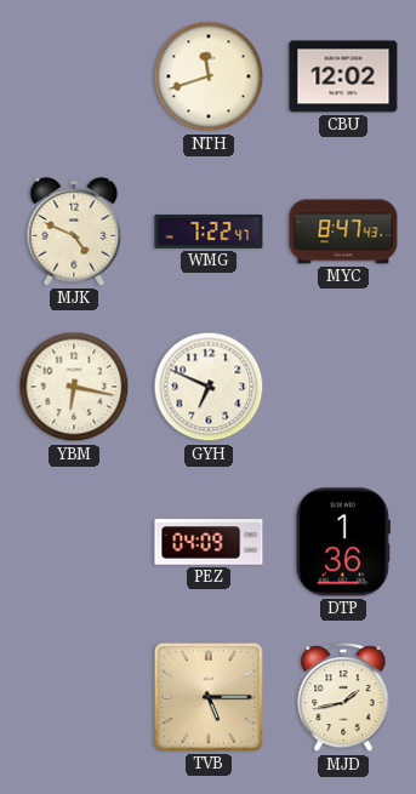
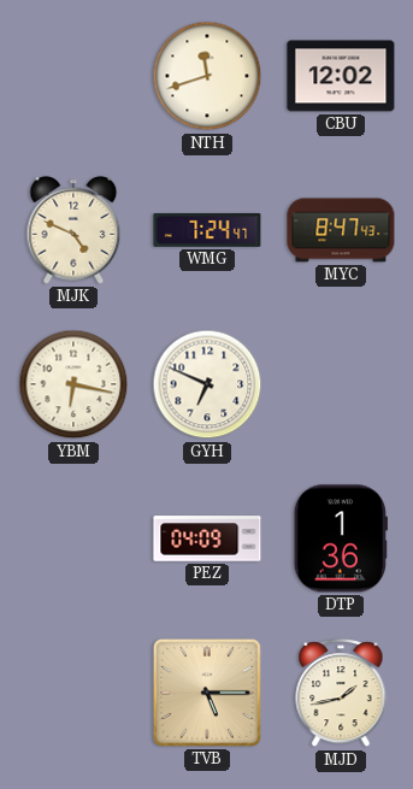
WMG: 7:22 -> 7:24
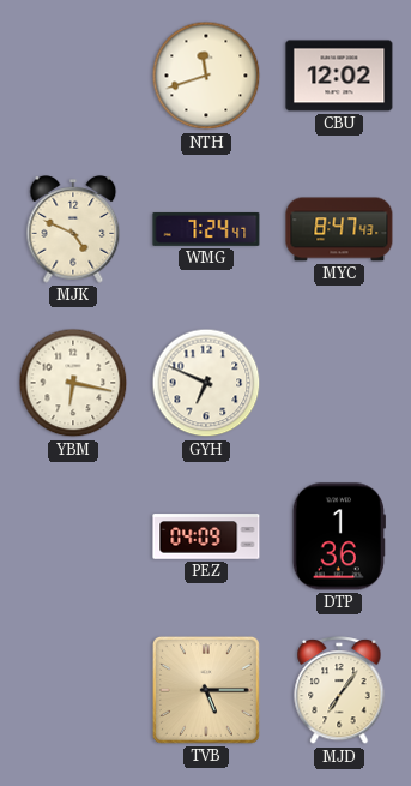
MJD: 1:43 -> 7:06
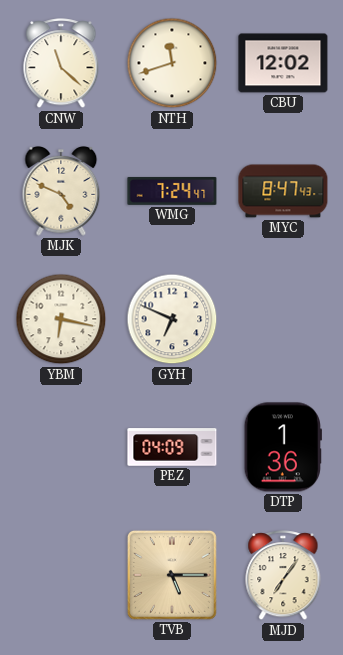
CNW: none -> 11:22
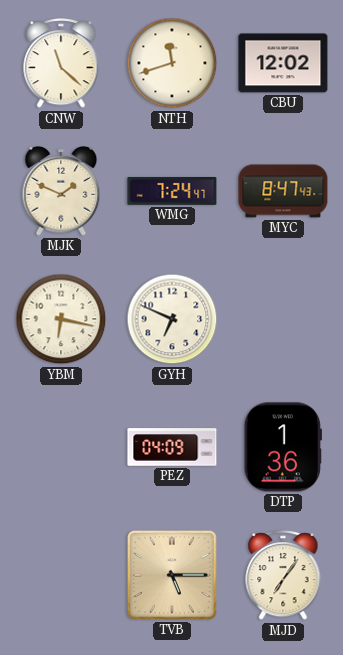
MJK: 4:49 -> 1:49
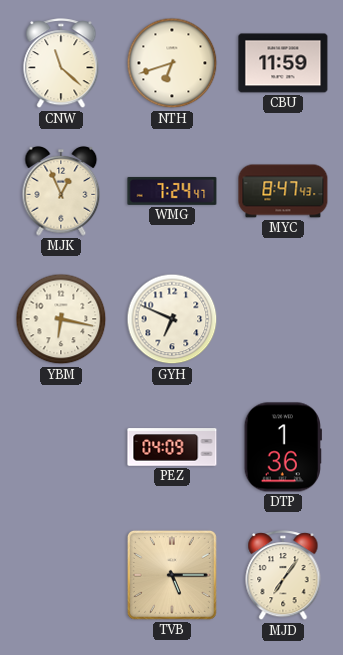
NTH: 11:42 -> 6:42
CBU: 12:02 -> 11:59
MJK: 1:49 -> 12:56
